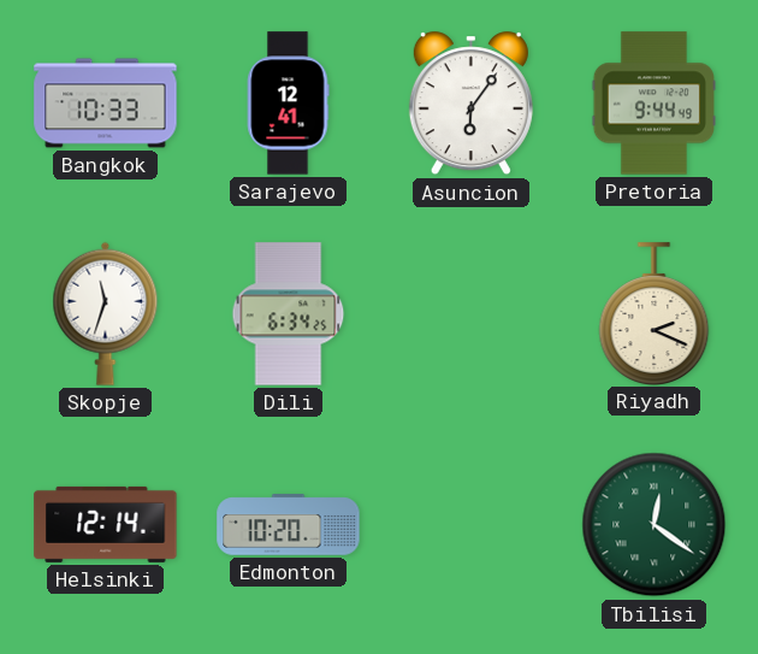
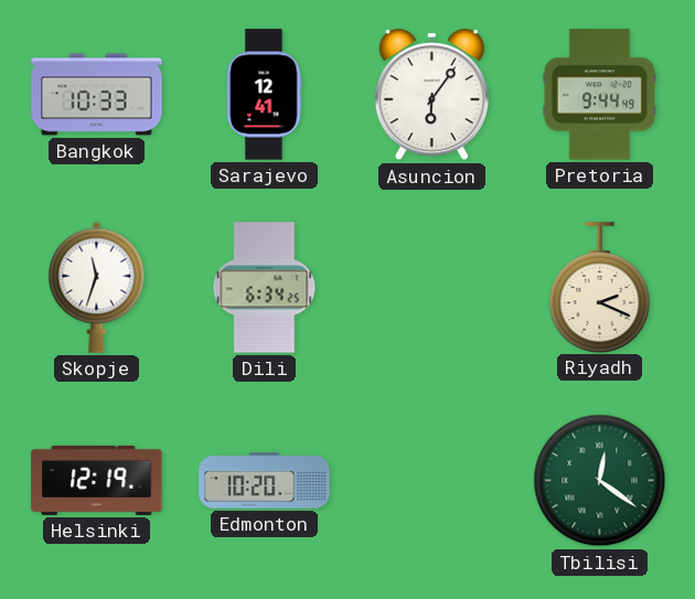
Helsinki: 12:14 -> 12:19
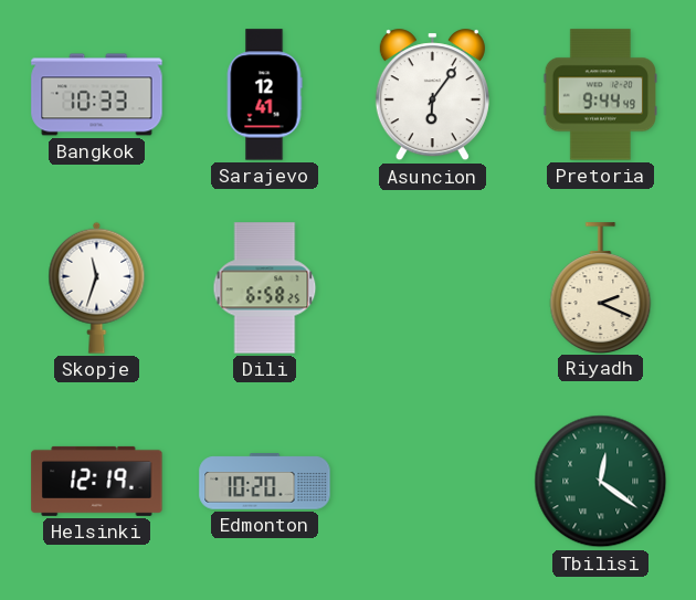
Dili: 6:34 -> 6:58
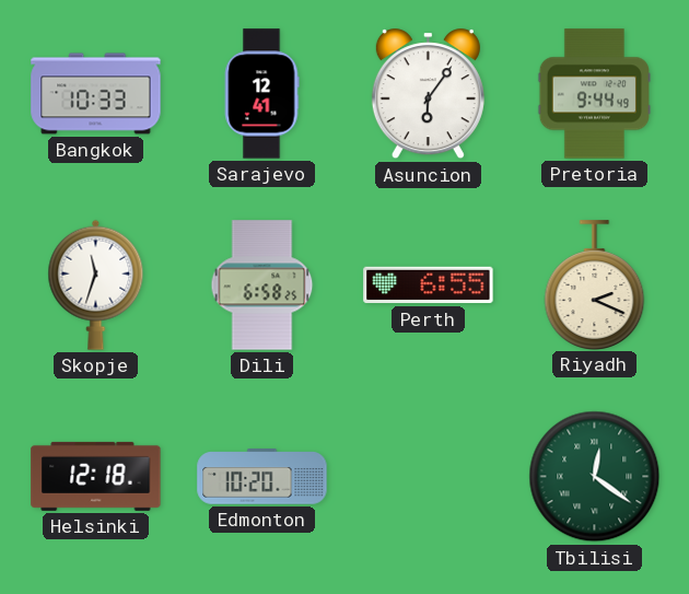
Perth: none -> 6:55
Helsinki: 12:19 -> 12:18
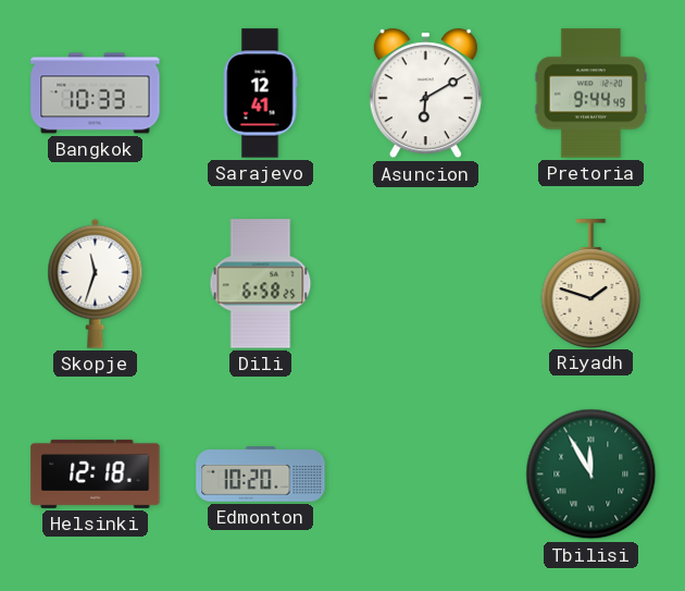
Asuncion: 6:06 -> 6:10
Perth: 6:55 -> none
Riyadh: 2:19 -> 1:48
Tbilisi: 12:21 -> 11:55
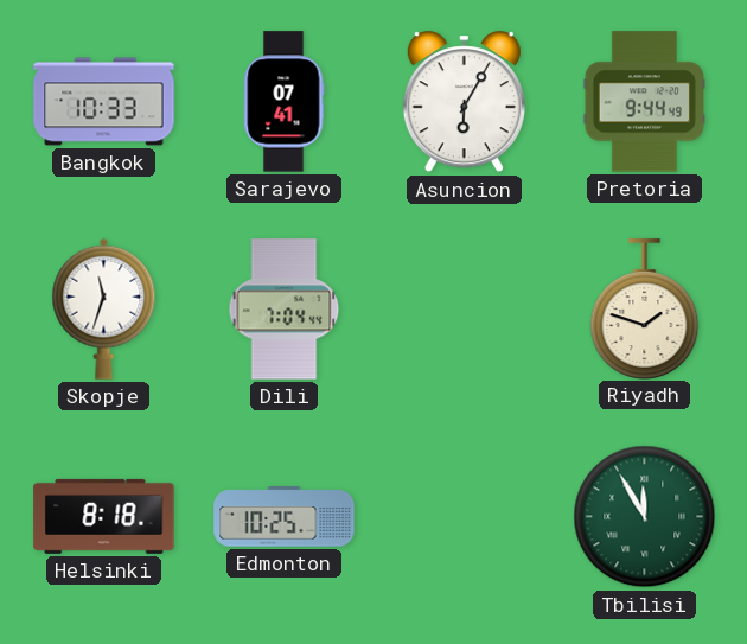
Sarajevo: 12:41 -> 07:41
Asuncion: 6:10 -> 6:05
Dili: 6:58 -> 7:04
Helsinki: 12:18 -> 8:18
Edmonton: 10:20 -> 10:25
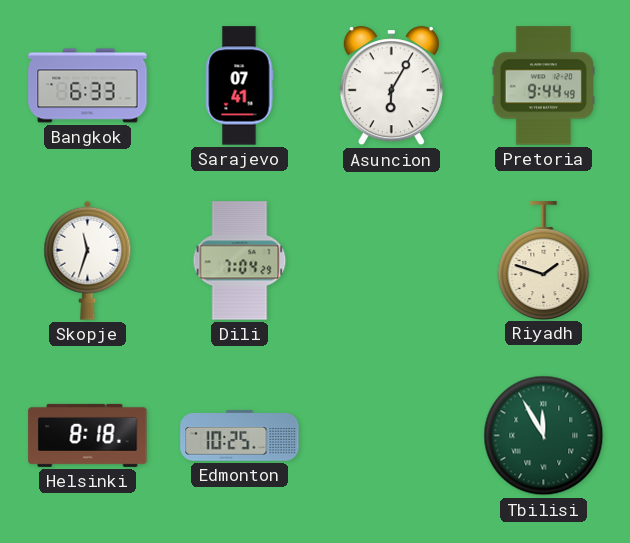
Bangkok: 10:33 -> 6:33
Dili: 7:04:44 -> 7:04:29
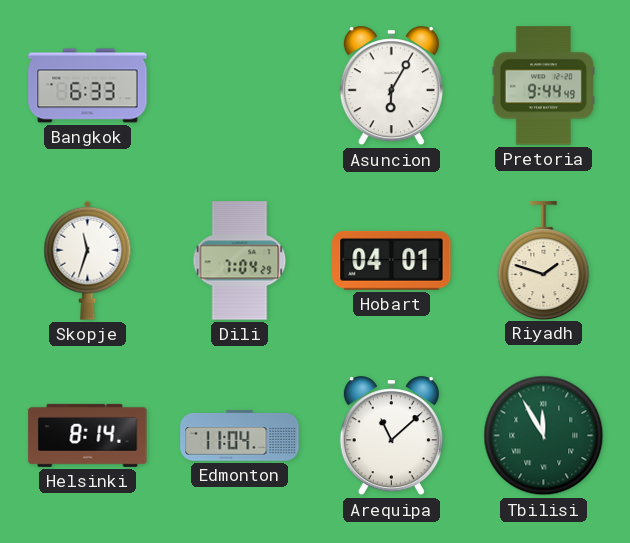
Sarajevo: 07:41 -> none
Hobart: none -> 04:01
Helsinki: 8:18 -> 8:14
Edmonton: 10:25 -> 11:04
Arequipa: none -> 11:08
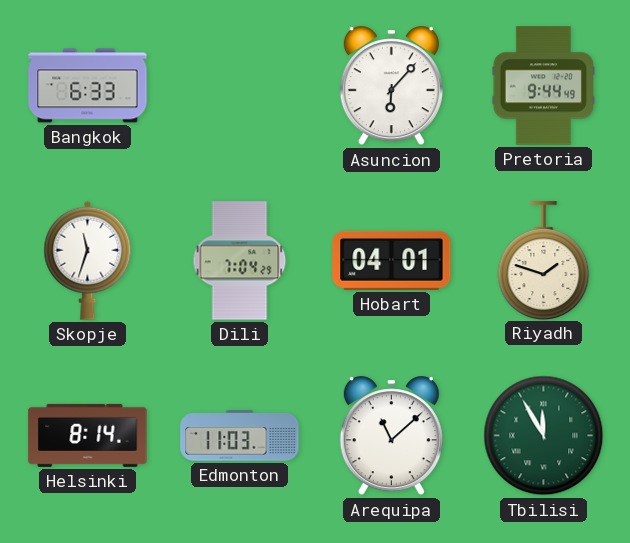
Asuncion: 6:05 -> 6:07
Edmonton: 11:04 -> 11:03
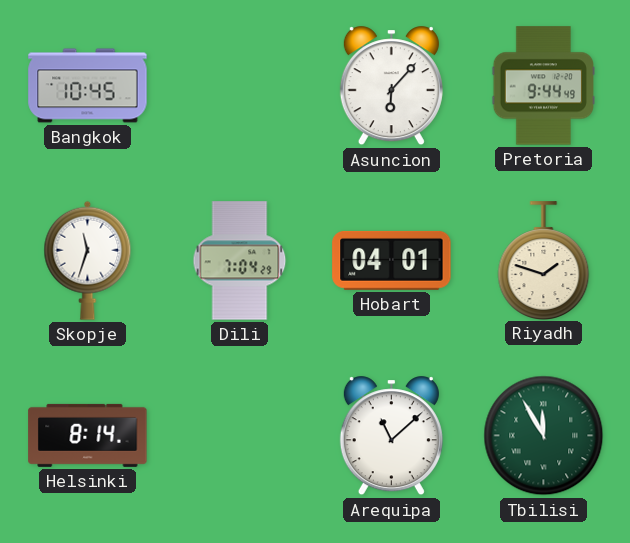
Bangkok: 6:33 -> 10:45
Edmonton: 11:03 -> none
